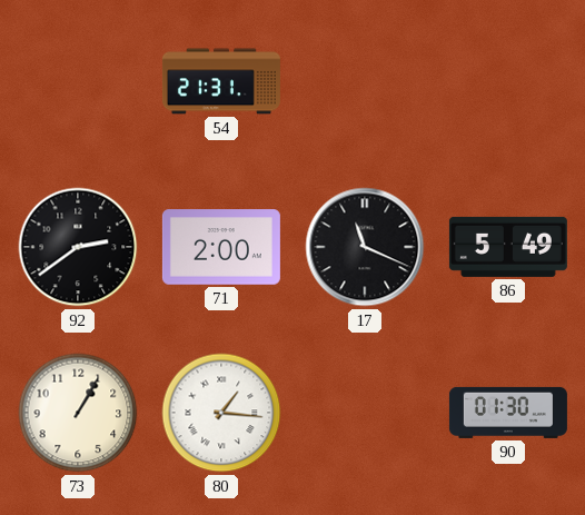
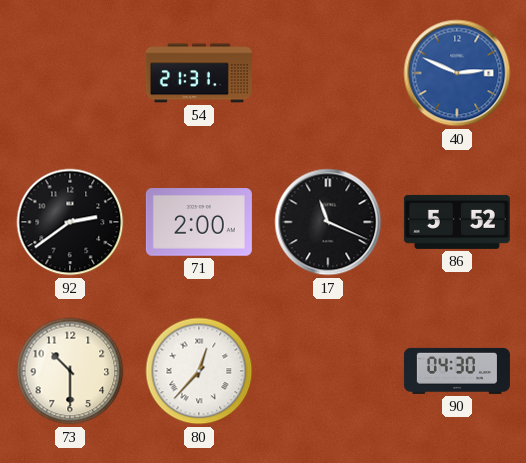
40: none -> 2:49
86: 5:49 -> 5:52
73: 1:05 -> 10:30
80: 1:16 -> 12:37
90: 01:30 -> 04:30
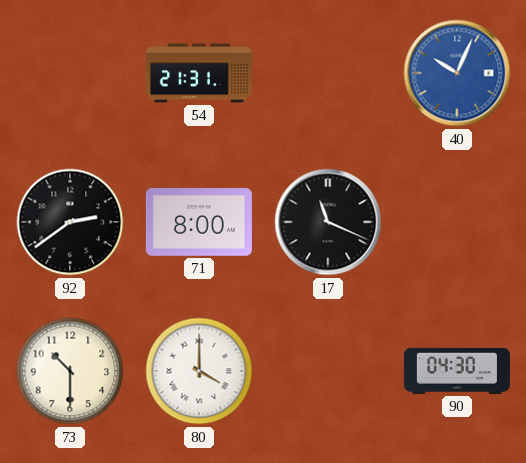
40: 2:49 -> 10:04
71: 2:00 -> 8:00
86: 5:52 -> none
80: 12:37 -> 4:00
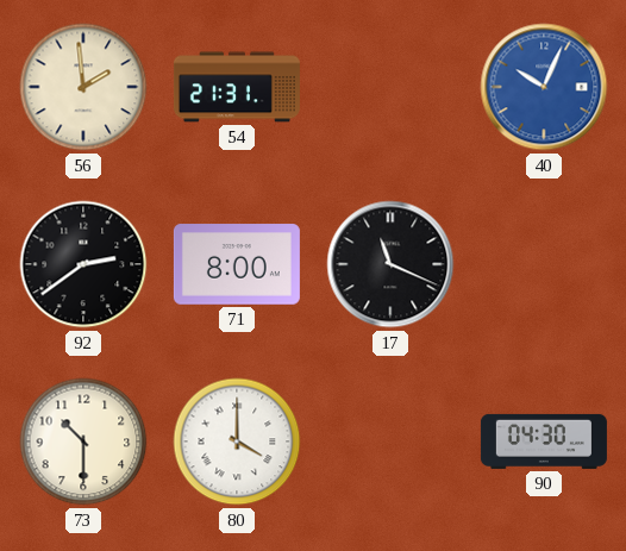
56: none -> 1:59
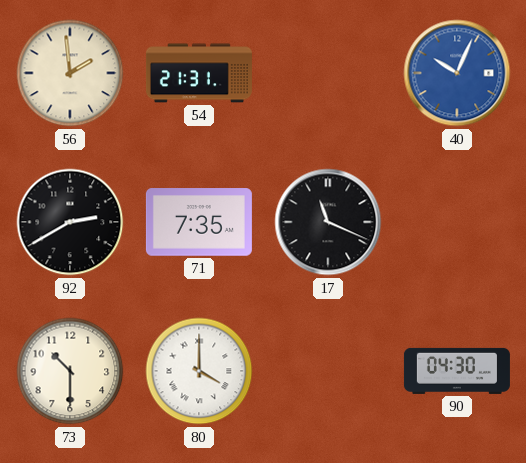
92: 2:39 -> 2:40
71: 8:00 -> 7:35
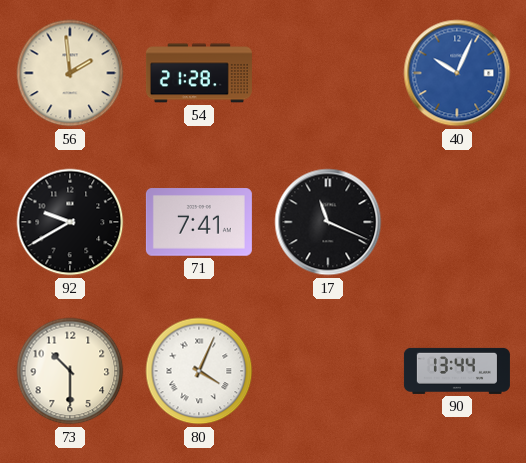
54: 21:31 -> 21:28
92: 2:40 -> 9:40
71: 7:35 -> 7:41
80: 4:00 -> 4:04
90: 04:30 -> 13:44
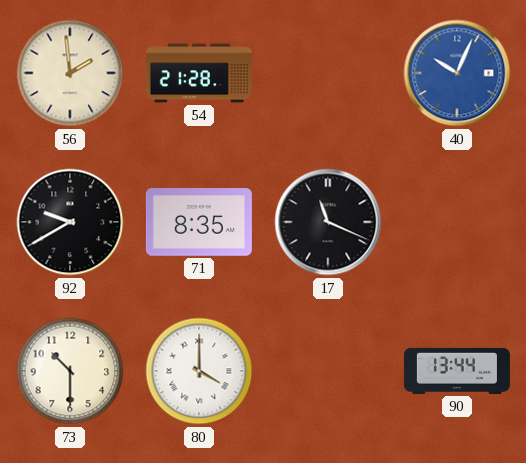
71: 7:41 -> 8:35
80: 4:04 -> 4:00
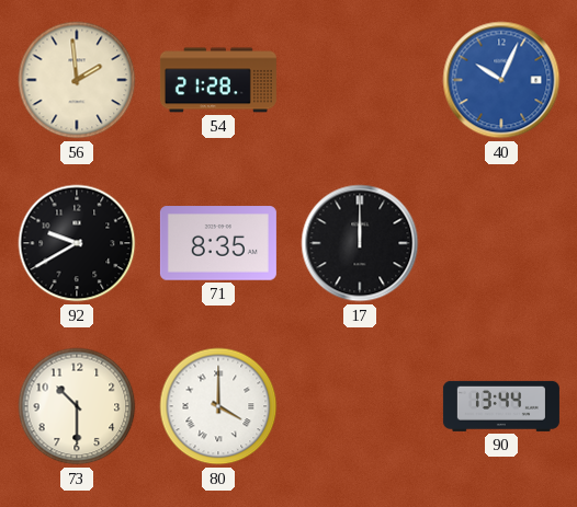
17: 11:19 -> 12:00
